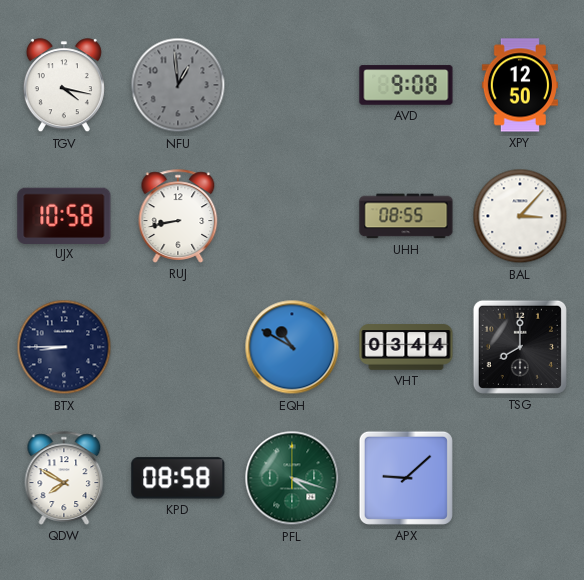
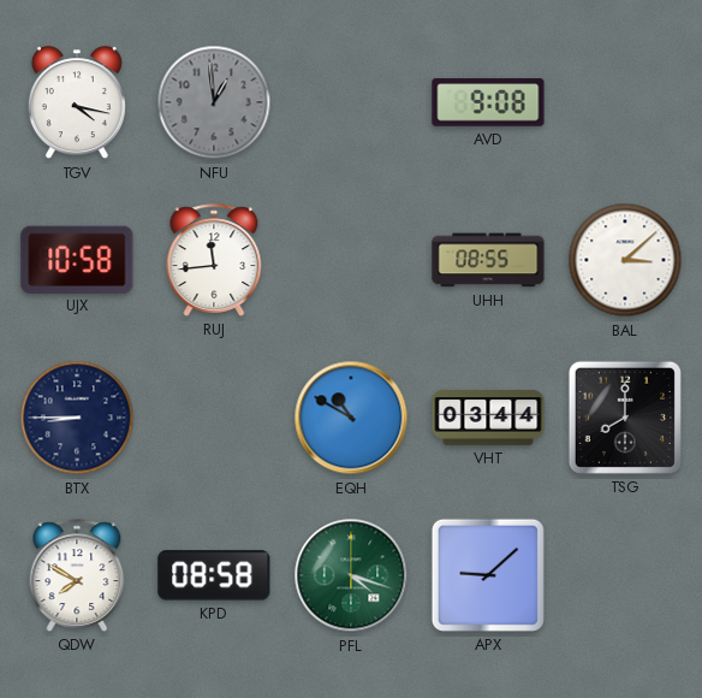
XPY: 12:50 -> none
RUJ: 8:43 -> 11:44
BAL: 3:07 -> 3:08
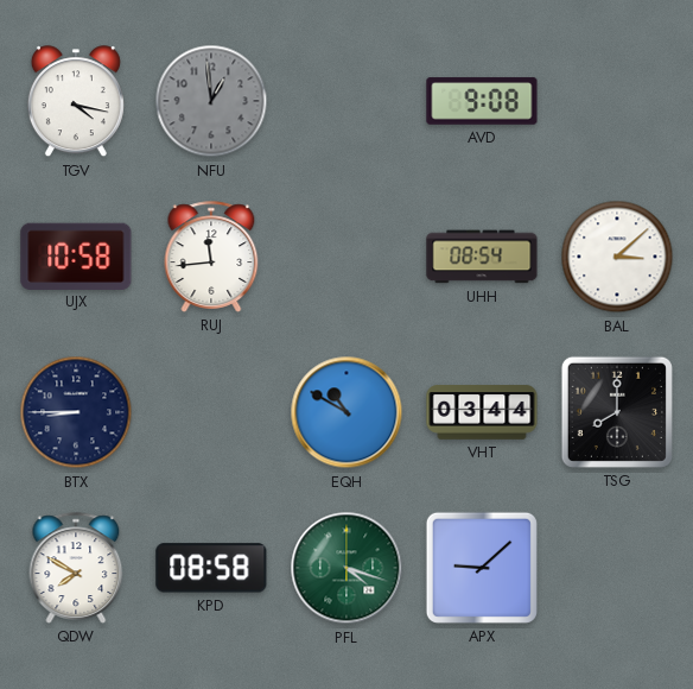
UHH: 08:55 -> 08:54
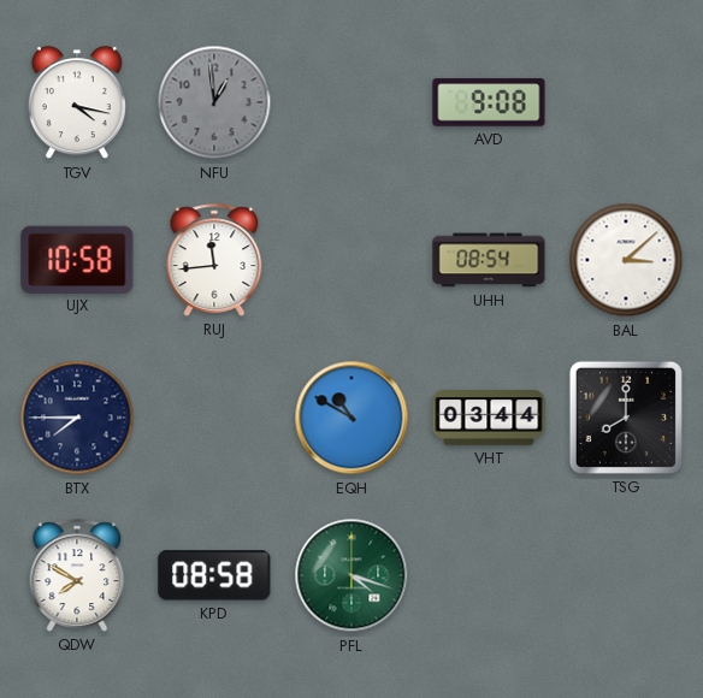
BTX: 8:45 -> 7:45
APX: 9:08 -> none
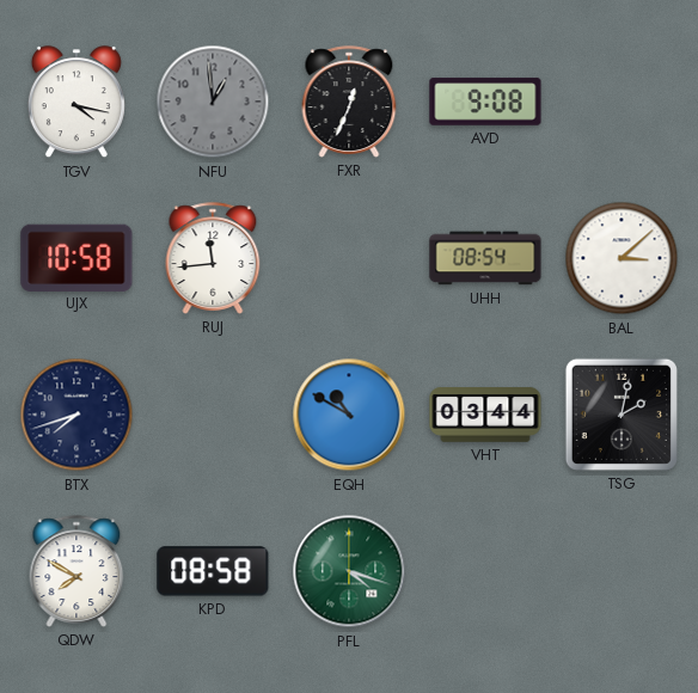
FXR: none -> 12:34
BTX: 7:45 -> 7:42
TSG: 8:00 -> 2:02
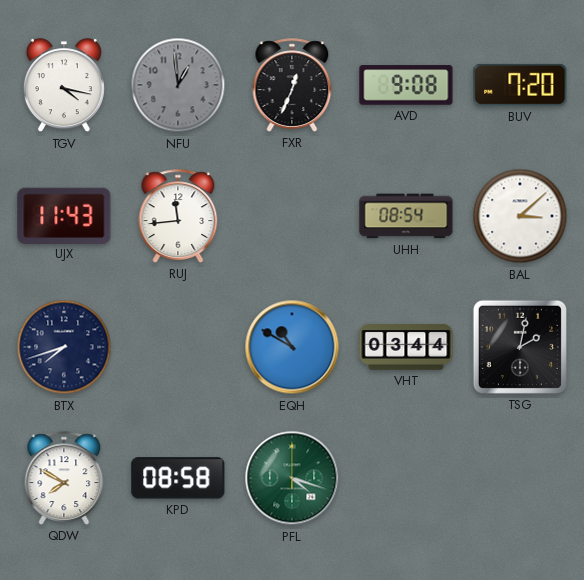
BUV: none -> 7:20
UJX: 10:58 -> 11:43
